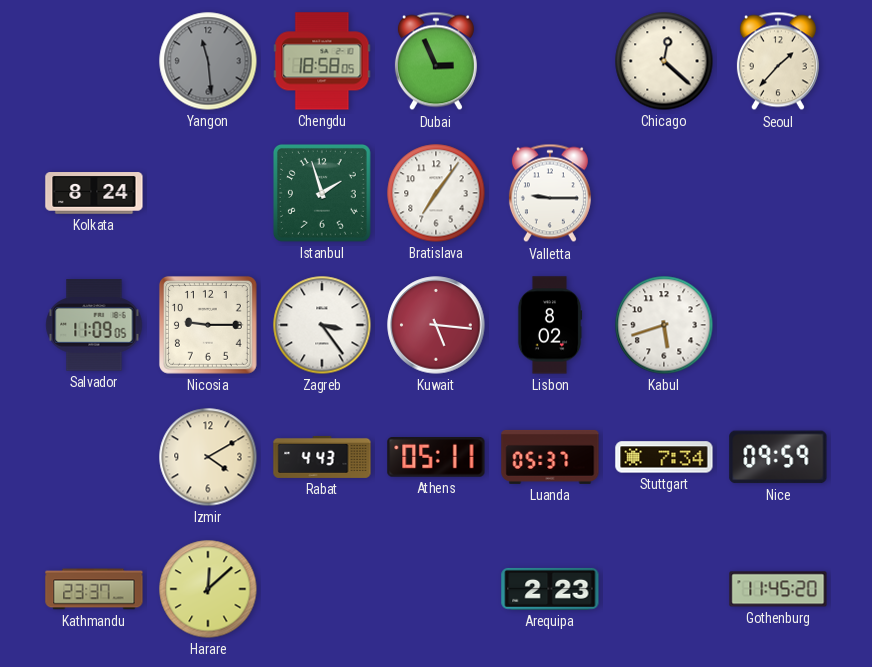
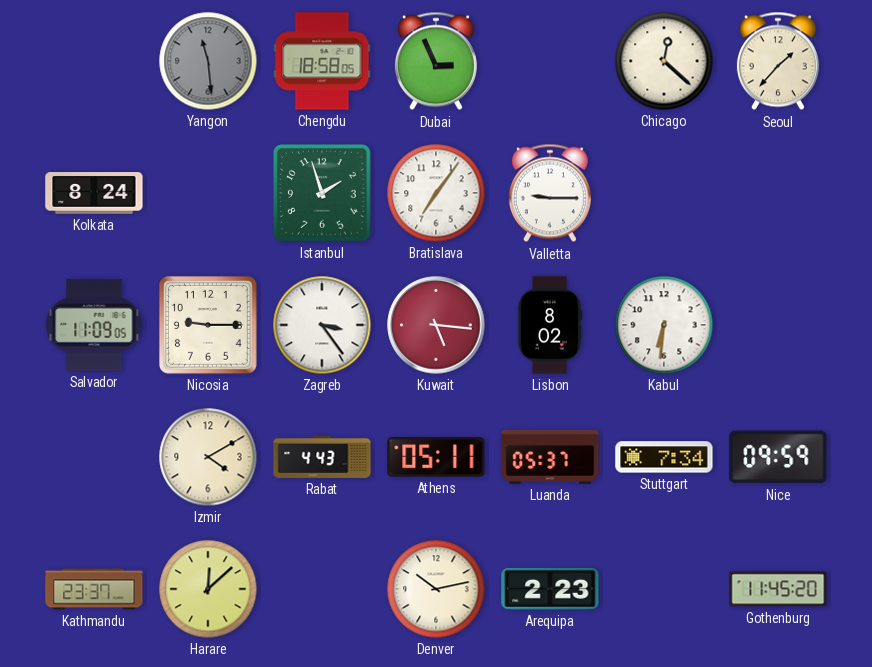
Kabul: 5:42 -> 6:31
Denver: none -> 10:13
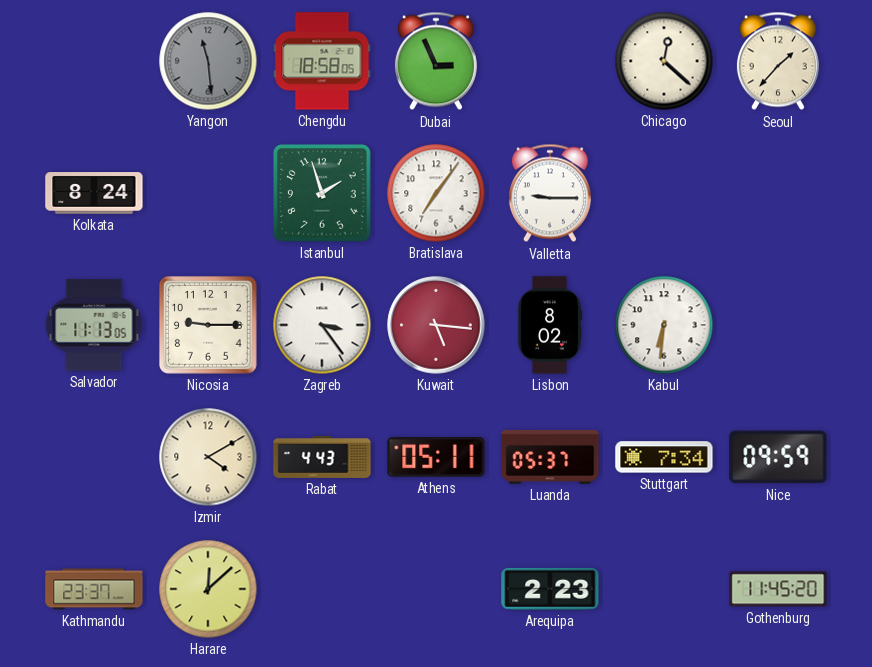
Salvador: 11:09 -> 11:13
Denver: 10:13 -> none
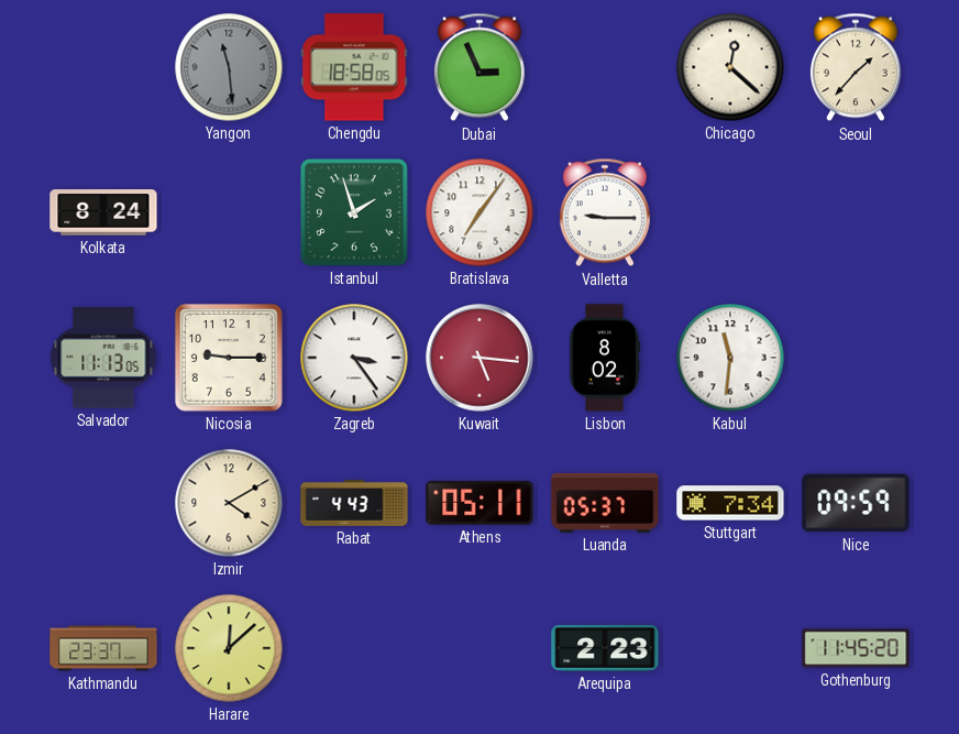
Kabul: 6:31 -> 11:31
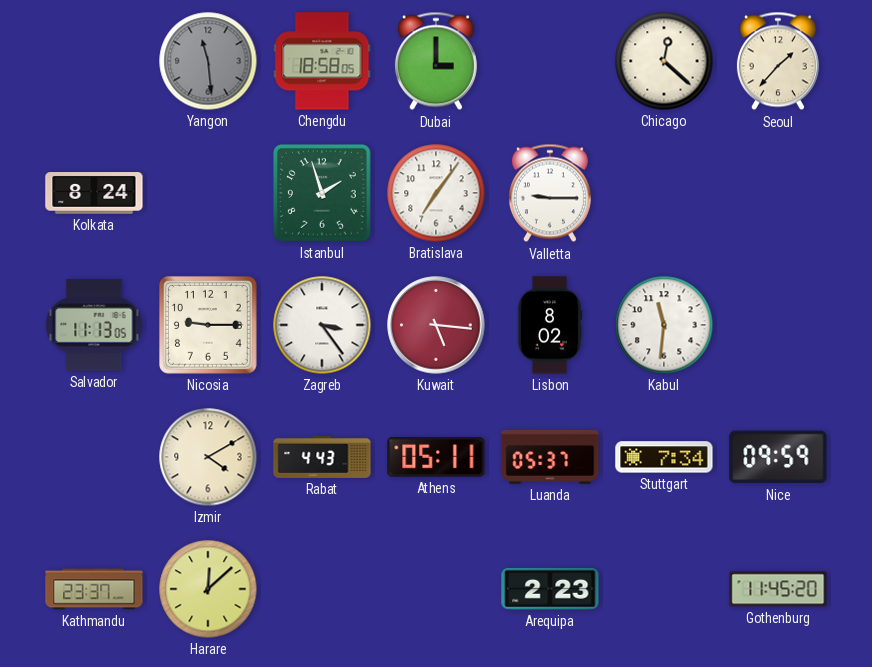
Dubai: 2:56 -> 3:00
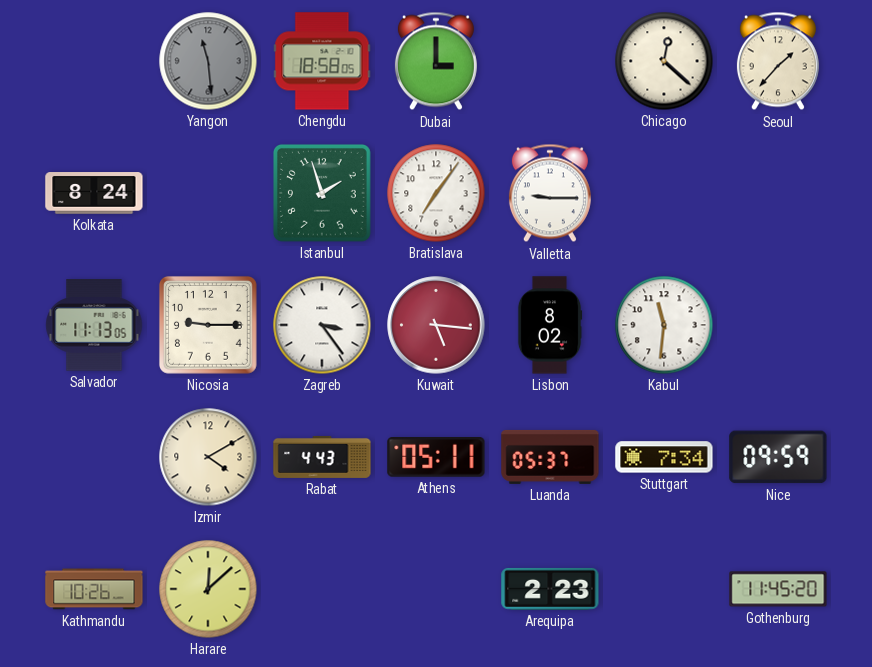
Kathmandu: 23:37 -> 10:26
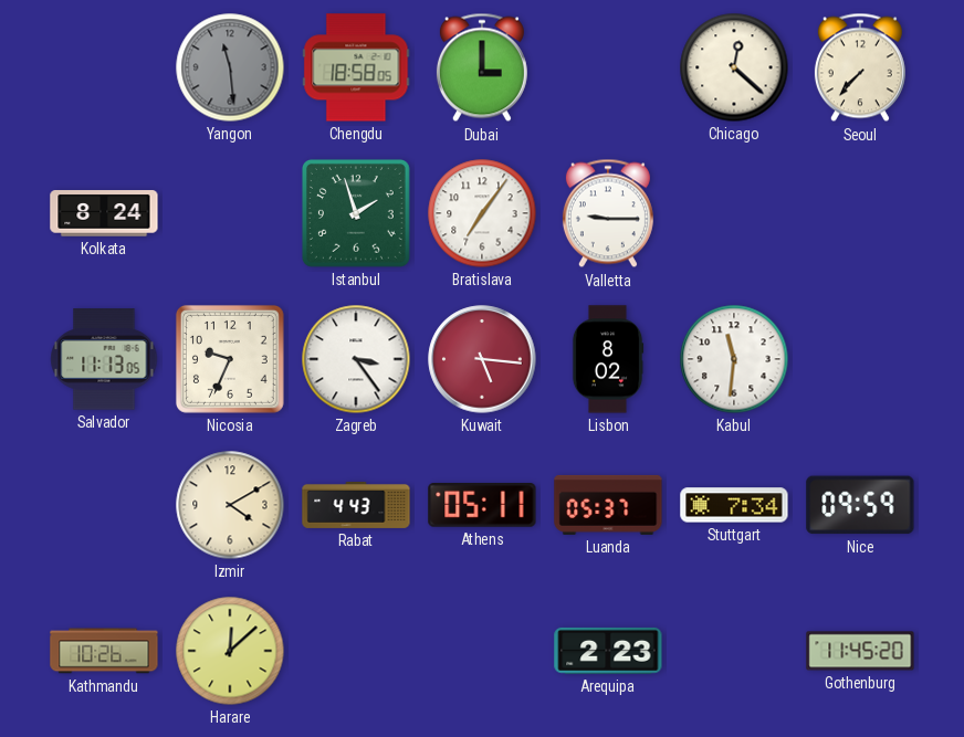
Seoul: 1:37 -> 7:37
Nicosia: 9:15 -> 9:34
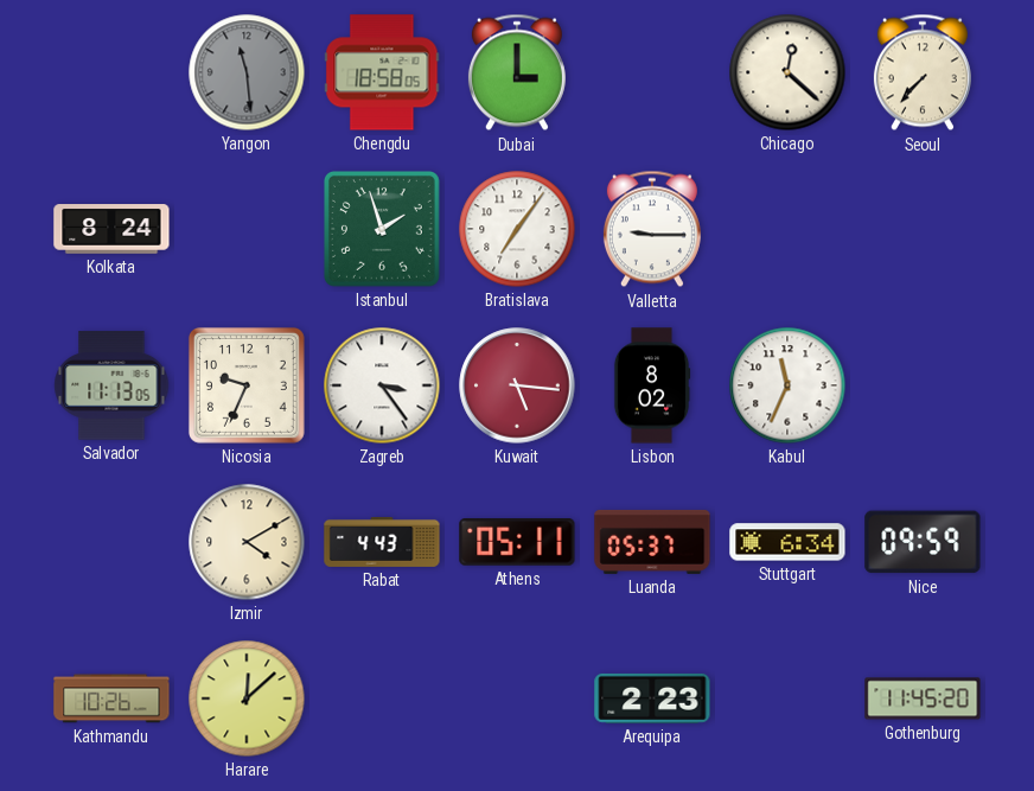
Kabul: 11:31 -> 11:34
Stuttgart: 7:34 -> 6:34
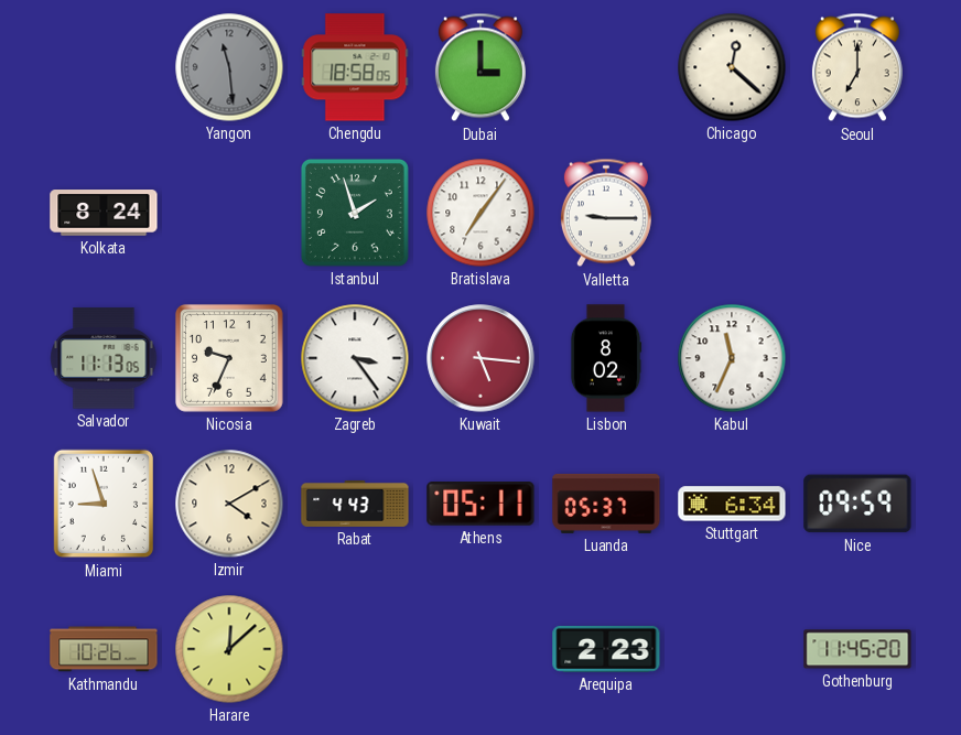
Seoul: 7:37 -> 7:00
Miami: none -> 8:57
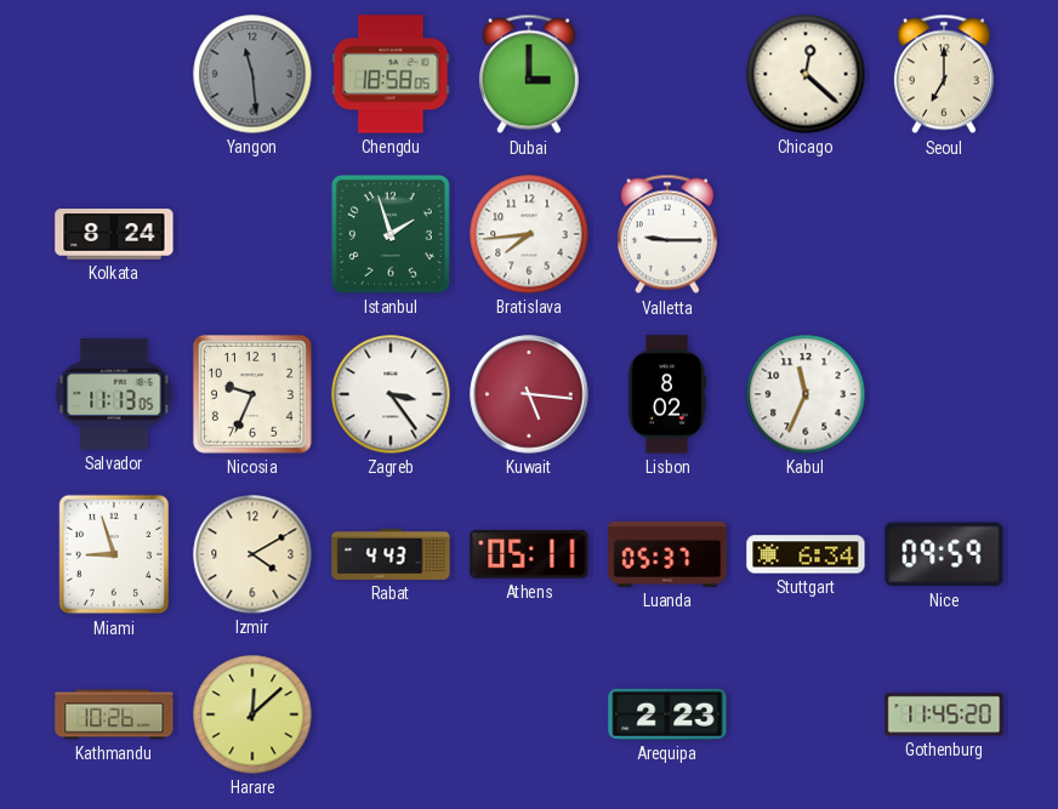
Bratislava: 7:06 -> 7:44
